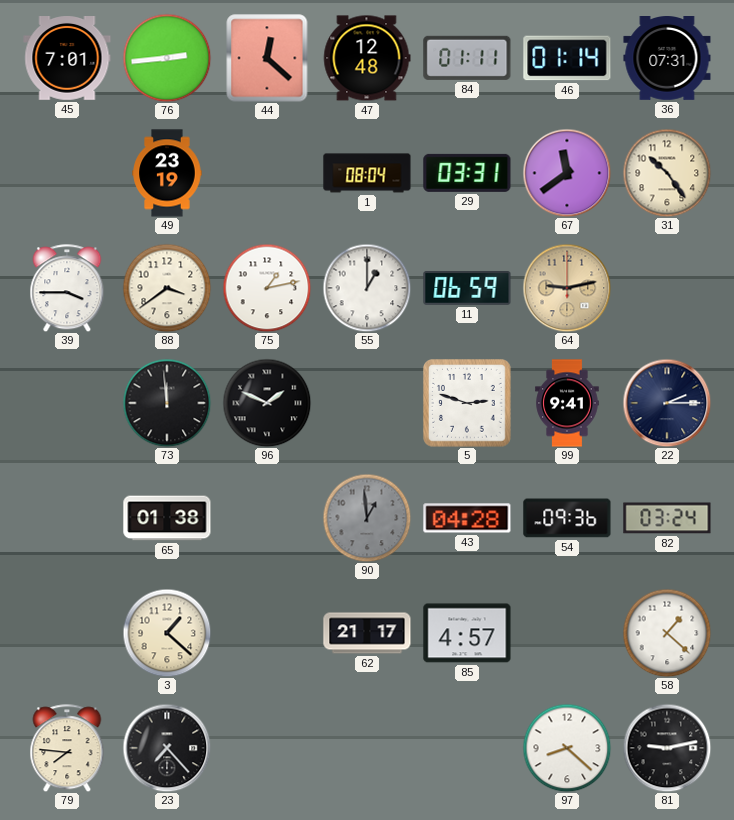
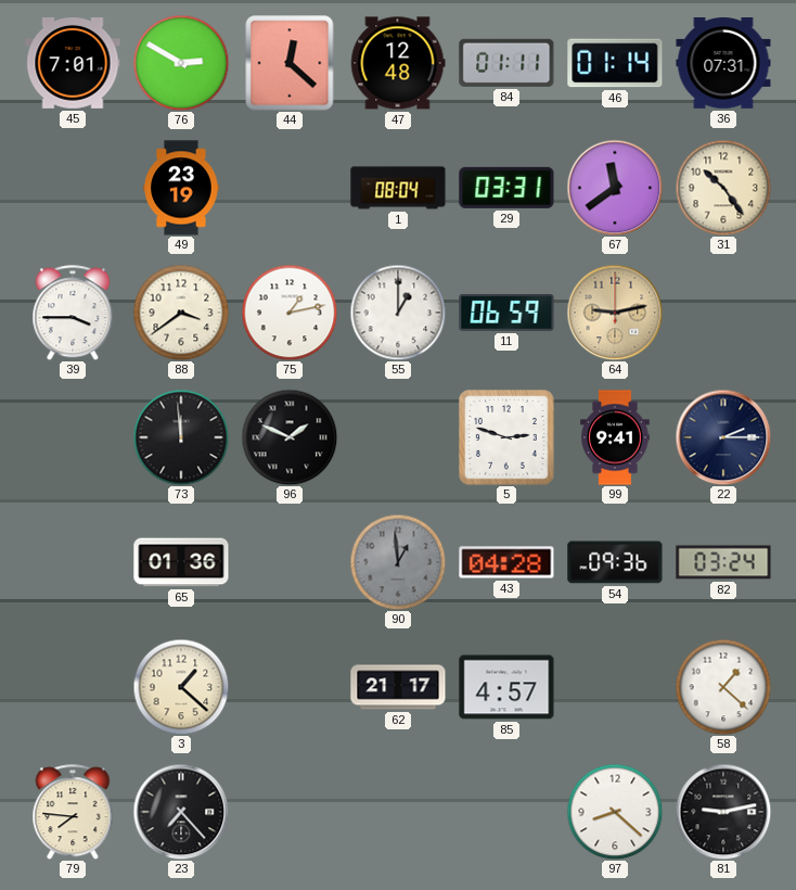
76: 2:44 -> 2:50
65: 01:38 -> 01:36
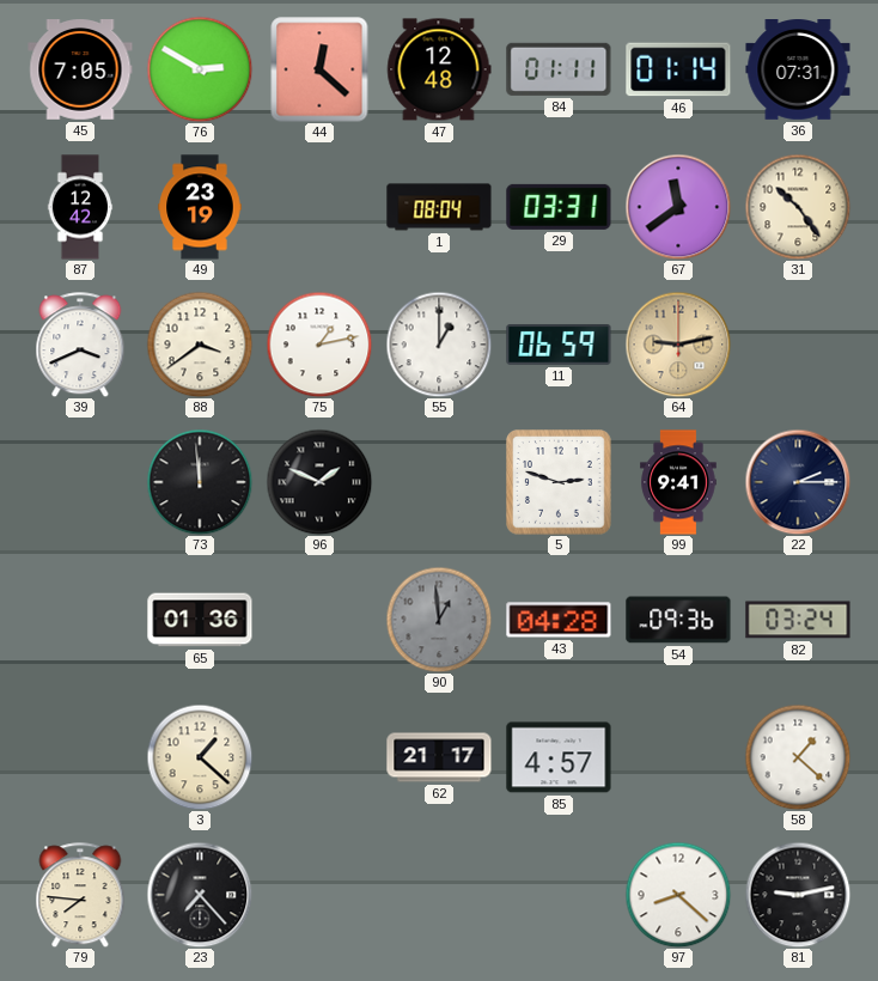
45: 7:01 -> 7:05
87: none -> 12:42
39: 3:45 -> 3:41
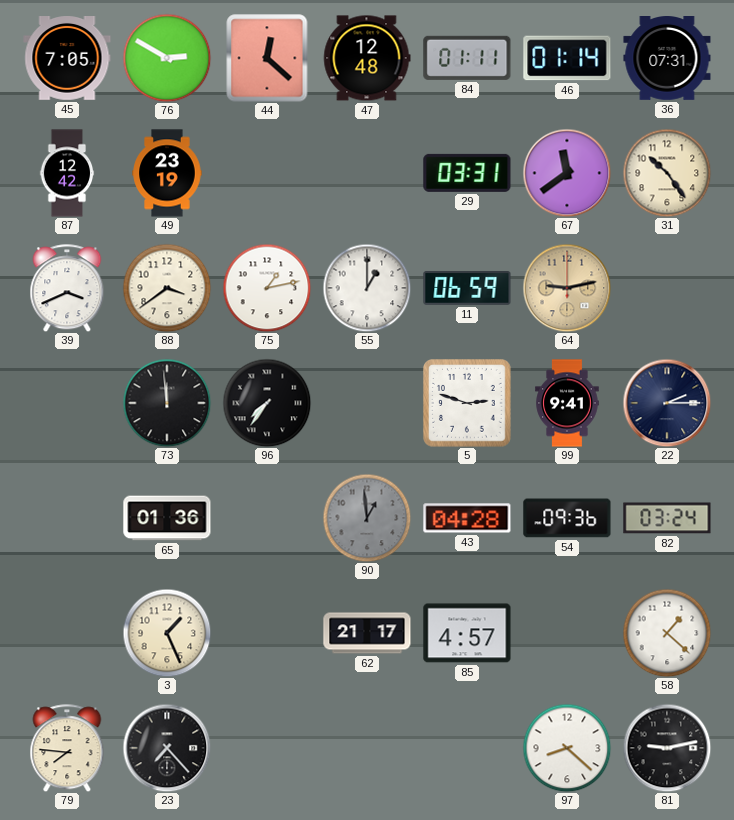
1: 08:04 -> none
96: 1:49 -> 7:36
3: 1:22 -> 1:26
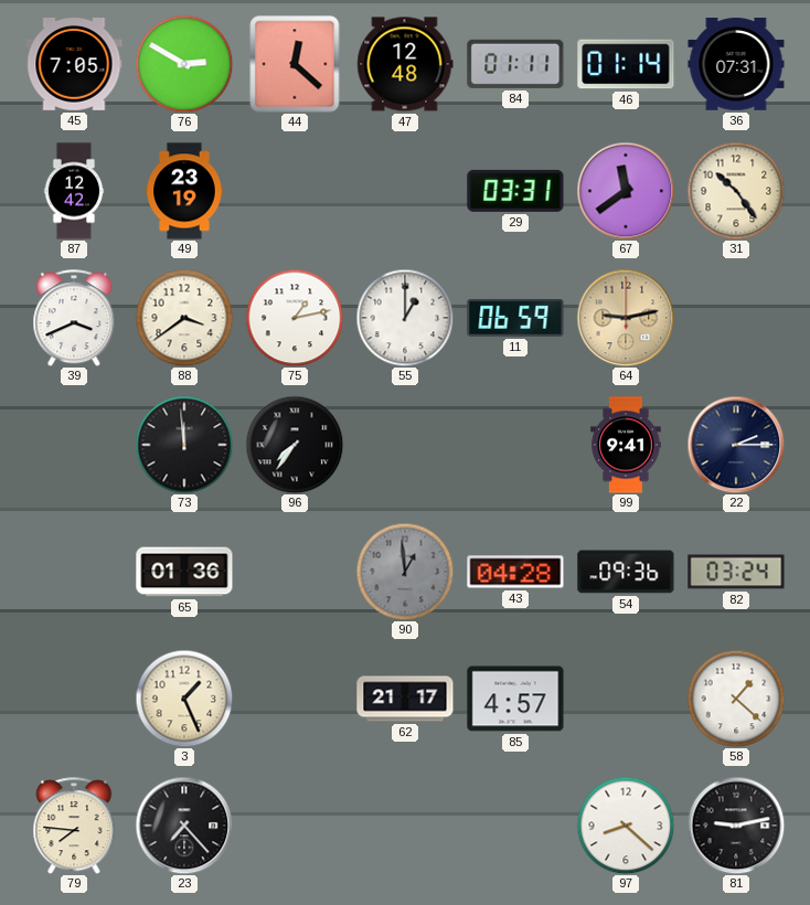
5: 2:48 -> none
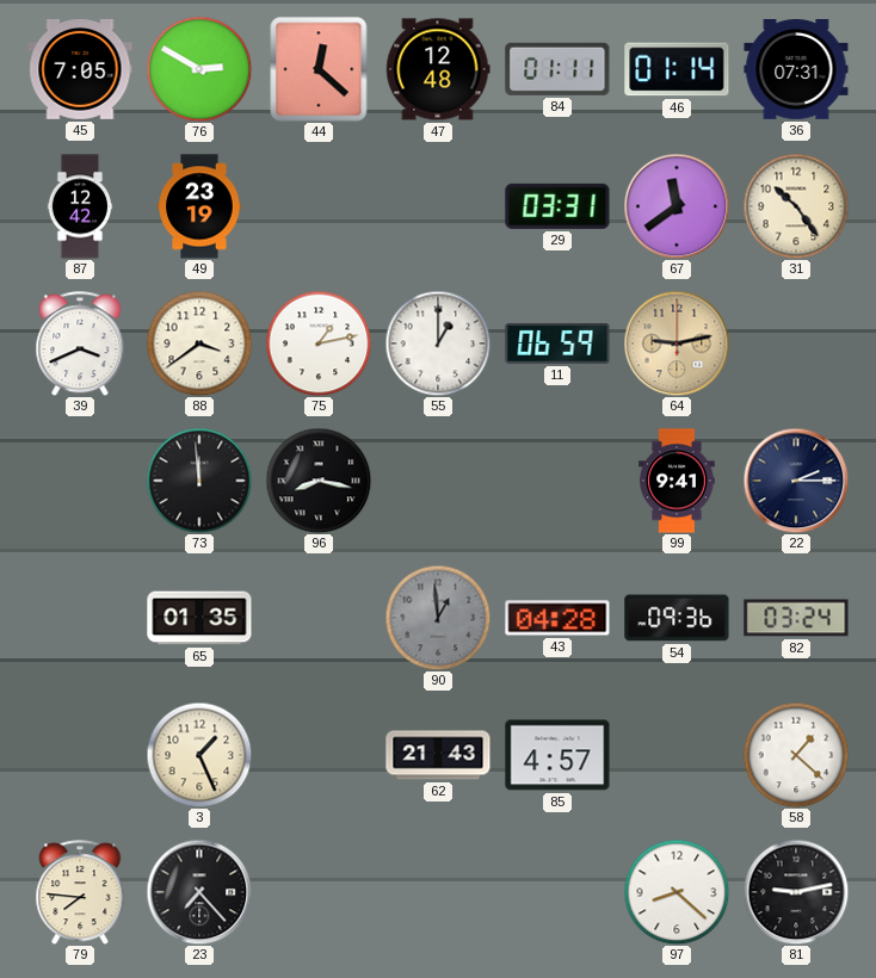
96: 7:36 -> 8:17
65: 01:36 -> 01:35
62: 21:17 -> 21:43
